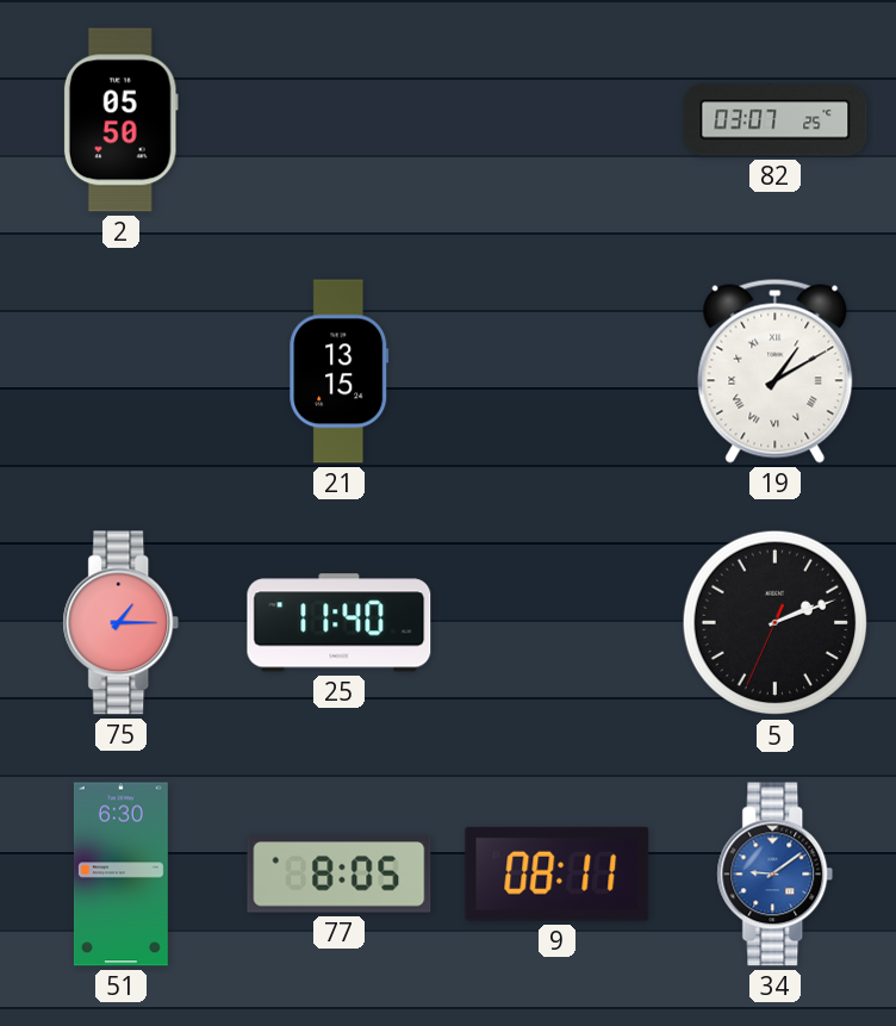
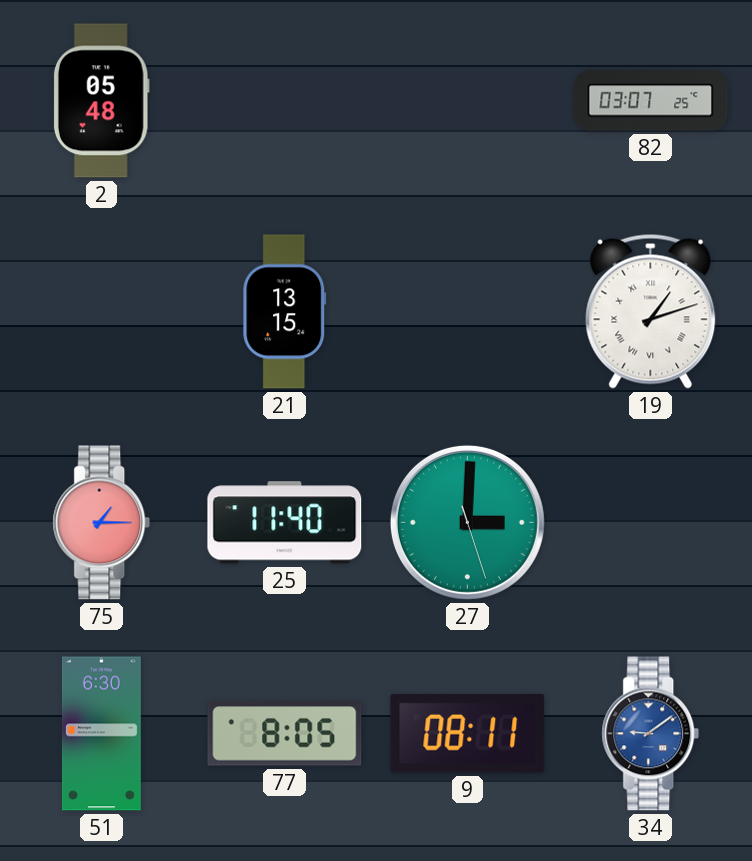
2: 05:50 -> 05:48
19: 1:10 -> 1:12
27: none -> 3:00
5: 2:11 -> none
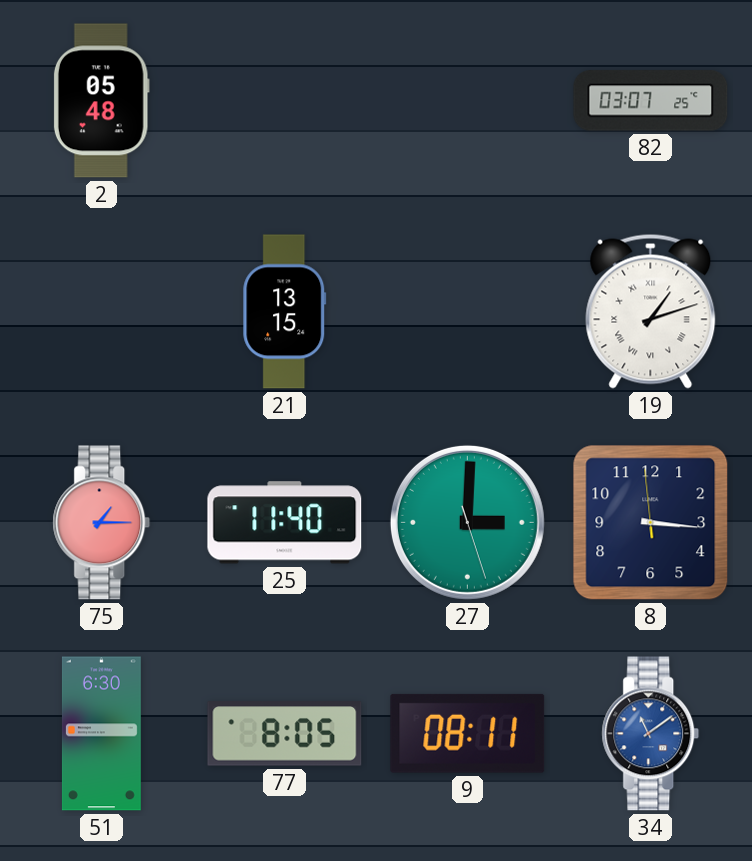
8: none -> 3:15
34: 9:09 -> 11:09
